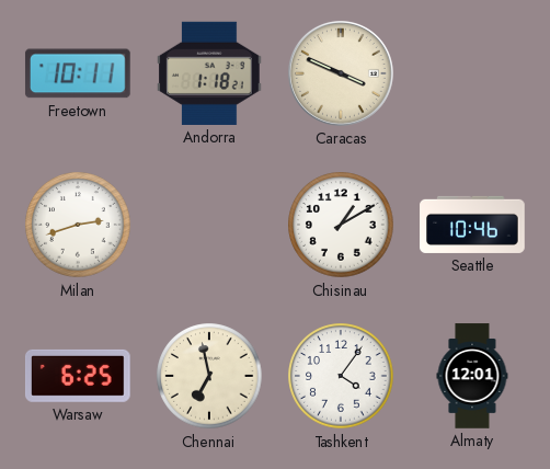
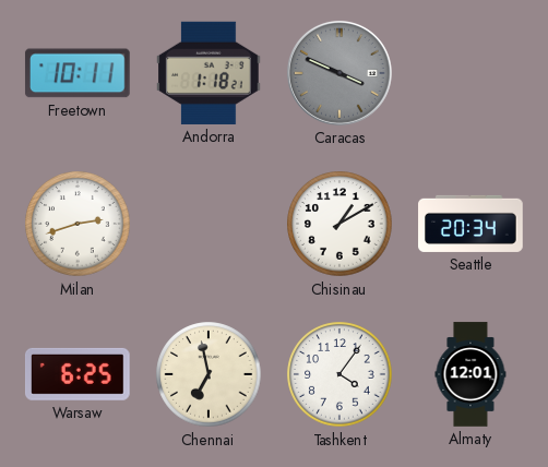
Caracas dial: cream -> grey
Seattle: 10:46 -> 20:34
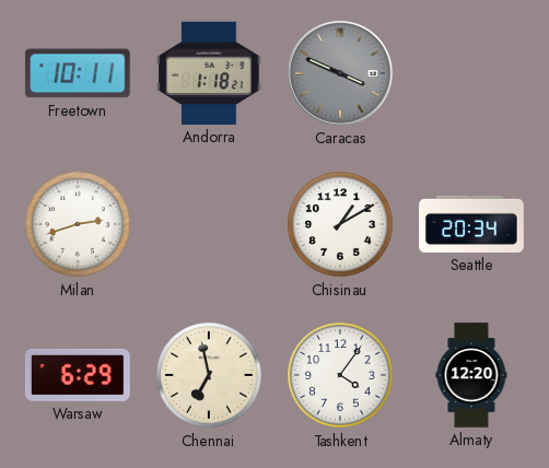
Warsaw: 6:25 -> 6:29
Almaty: 12:01 -> 12:20
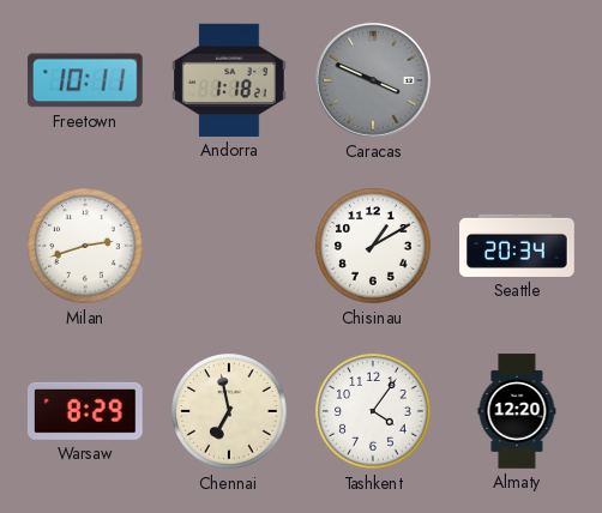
Warsaw: 6:29 -> 8:29
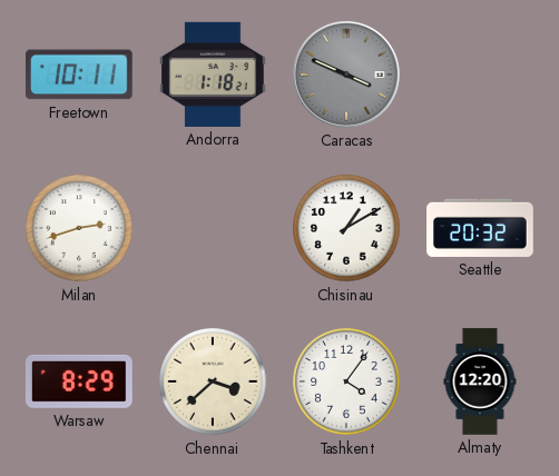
Seattle: 20:34 -> 20:32
Chennai: 6:58 -> 3:38
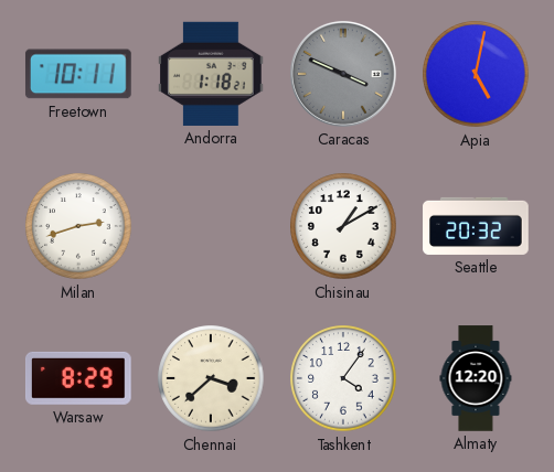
Apia: none -> 5:02
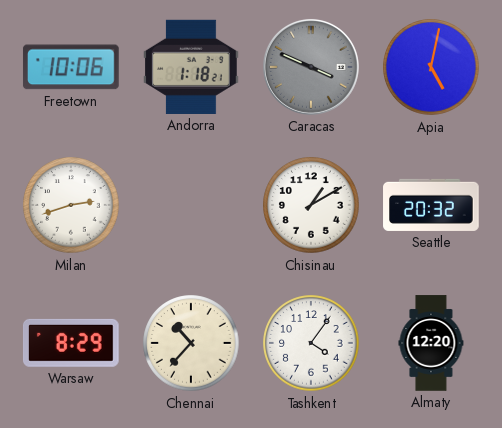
Freetown: 10:11 -> 10:06
Chennai: 3:38 -> 10:37
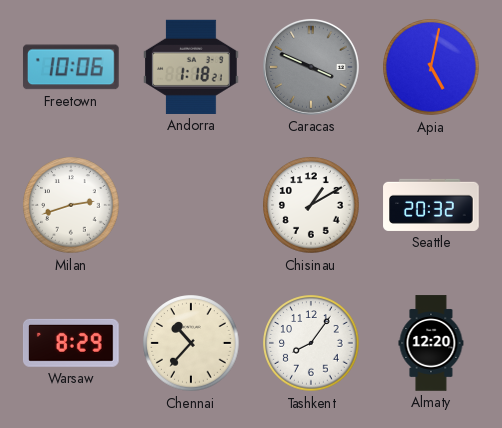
Tashkent: 4:06 -> 8:06
